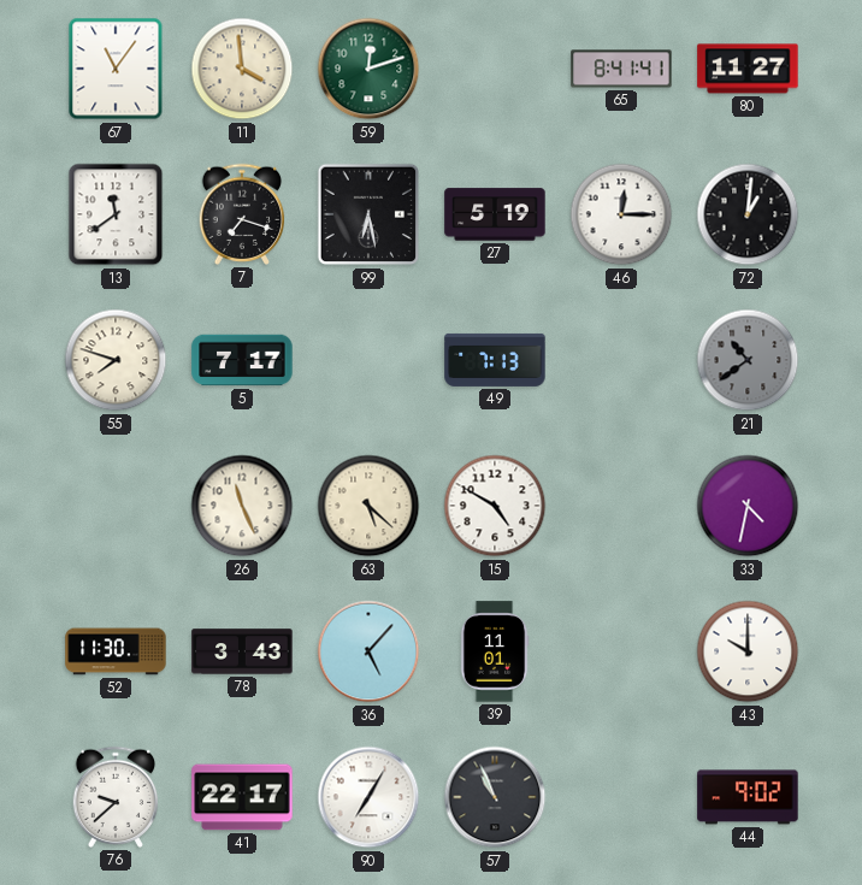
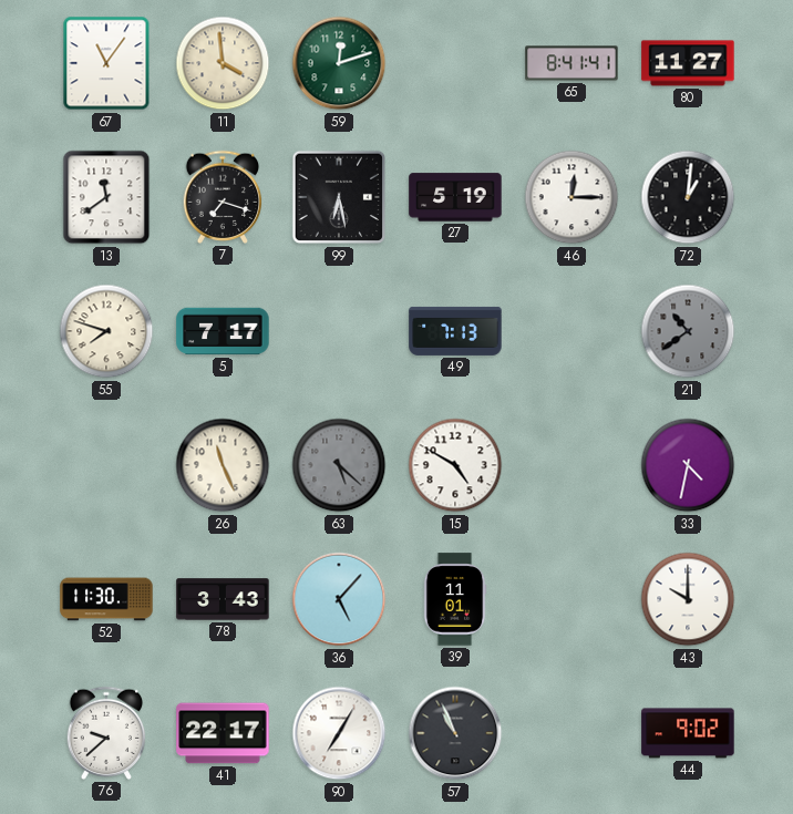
63 dial: cream -> grey
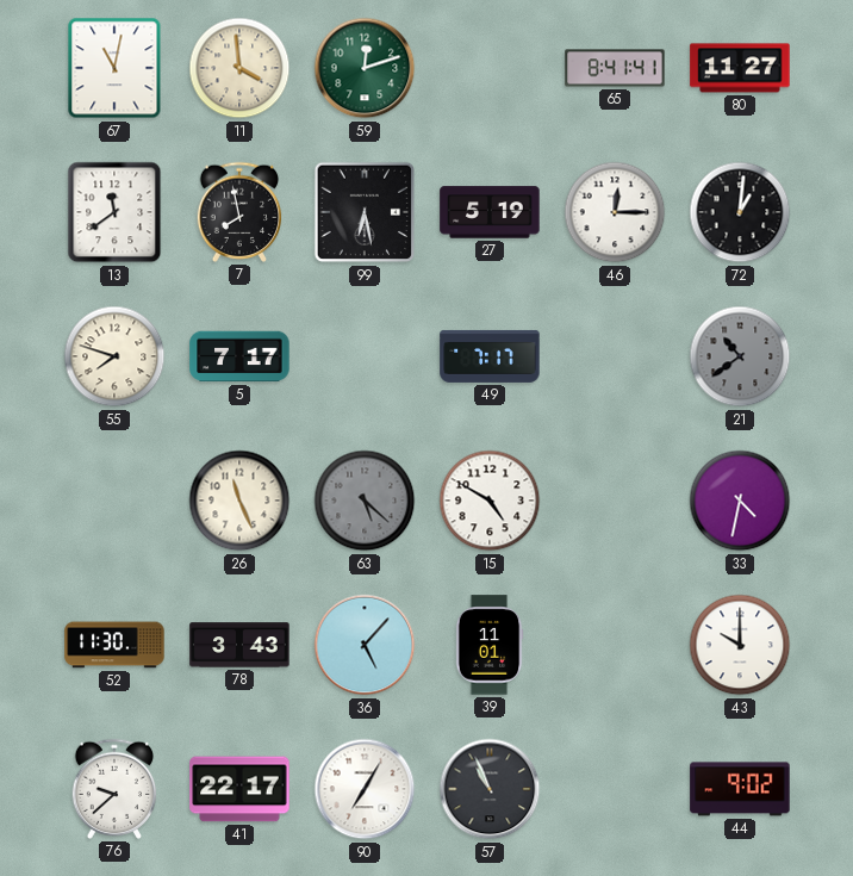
67: 11:06 -> 11:02
7: 7:18 -> 7:58
49: 7:13 -> 7:17
